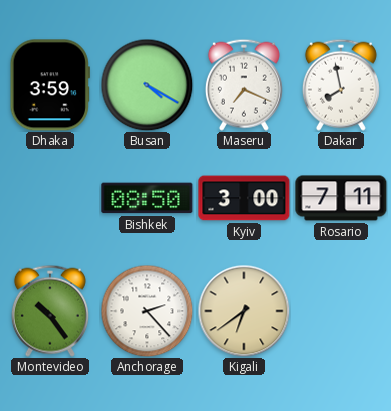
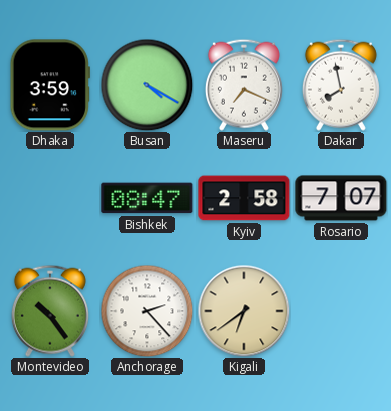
Bishkek: 08:50 -> 08:47
Kyiv: 3:00 -> 2:58
Rosario: 7:11 -> 7:07
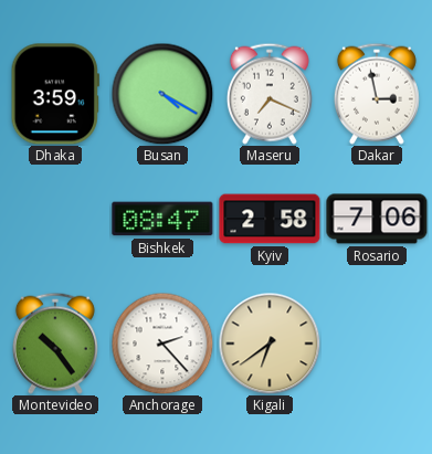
Dakar: 7:58 -> 2:58
Rosario: 7:07 -> 7:06
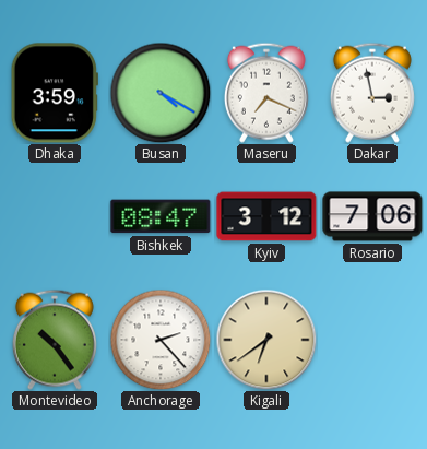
Kyiv: 2:58 -> 3:12
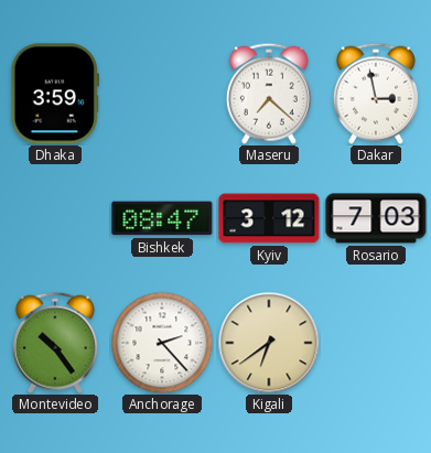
Busan: 4:20 -> none
Maseru: 7:19 -> 7:22
Rosario: 7:06 -> 7:03
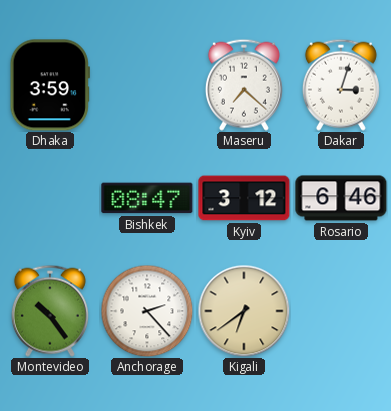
Dakar: 2:58 -> 3:03
Rosario: 7:03 -> 6:46
